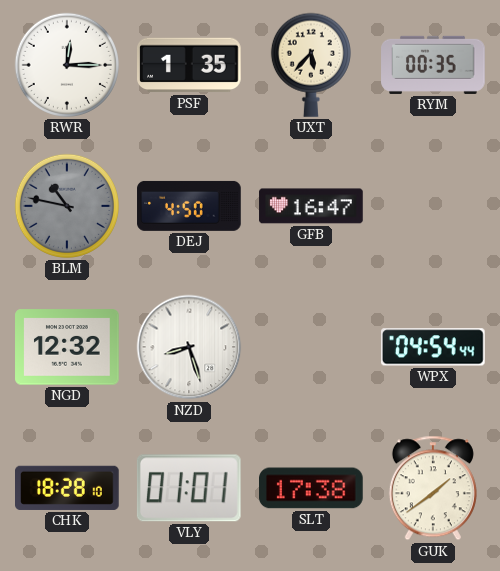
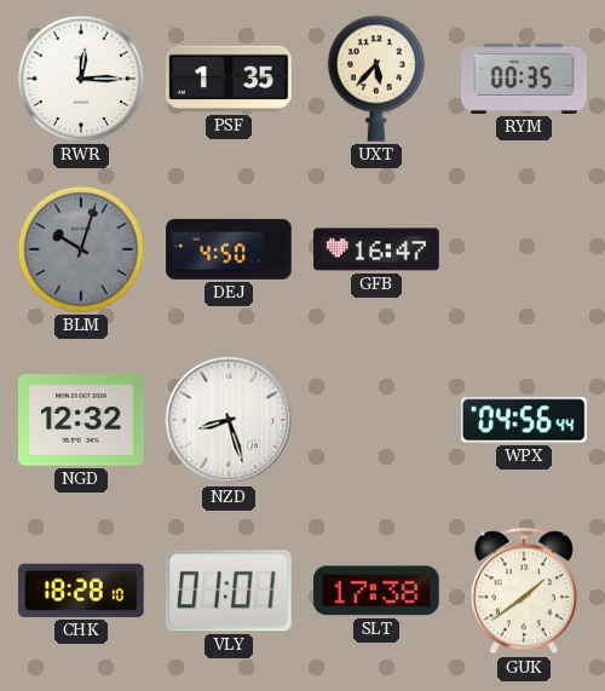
BLM: 10:47 -> 10:03
WPX: 04:54 -> 04:56
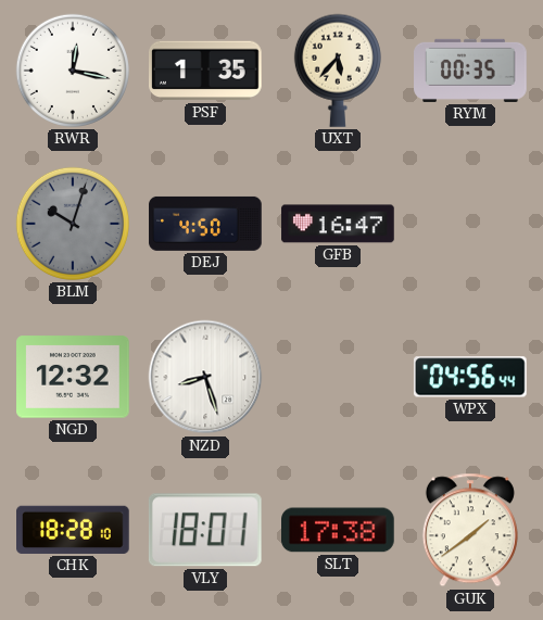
RWR: 12:15 -> 12:17
VLY: 01:01 -> 18:01
